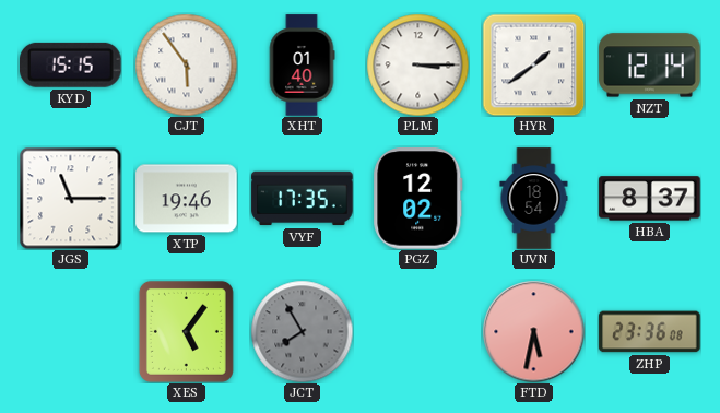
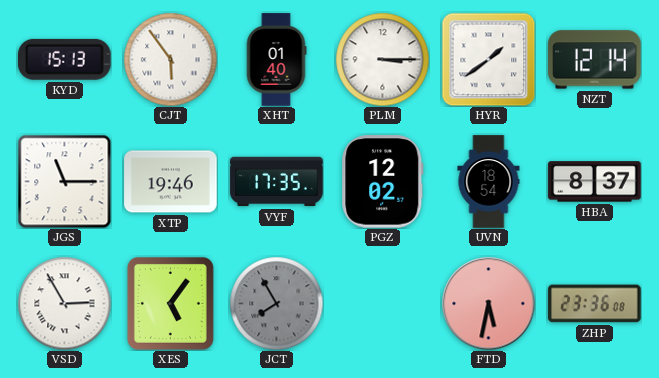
KYD: 15:15 -> 15:13
VSD: none -> 2:55
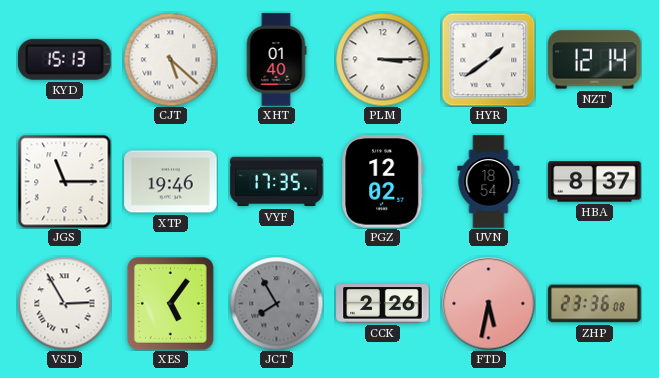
CJT: 5:54 -> 5:22
CCK: none -> 2:26
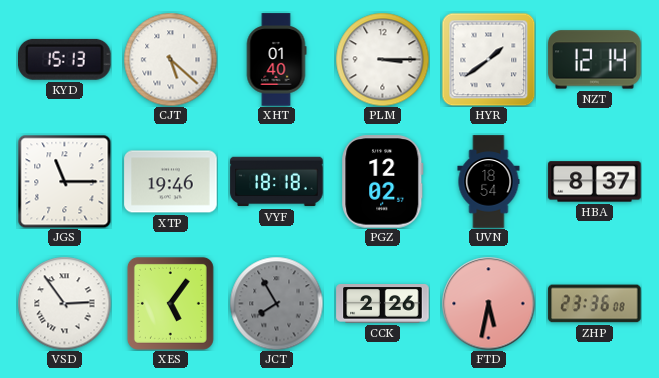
VYF: 17:35 -> 18:18
VSD: 2:55 -> 2:54
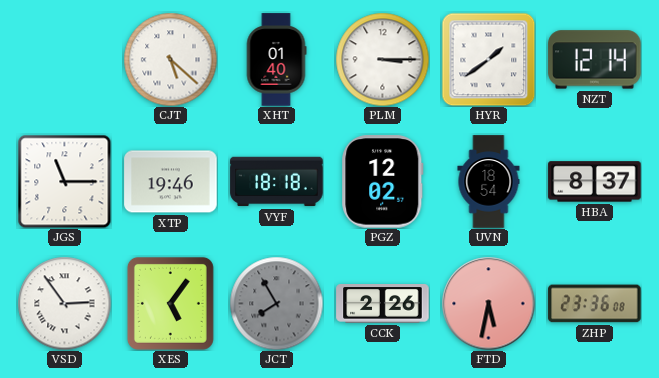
KYD: 15:13 -> none
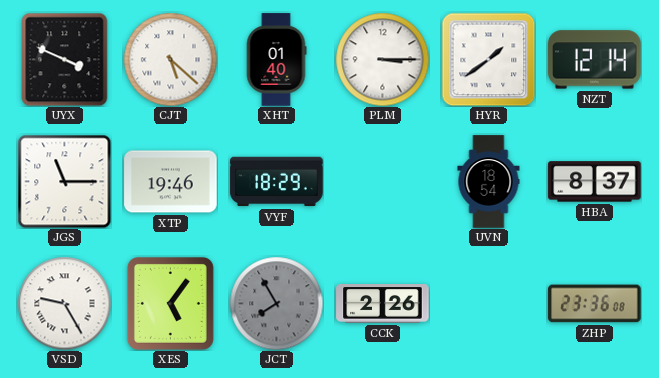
UYX: none -> 3:49
VYF: 18:18 -> 18:29
PGZ: 12:02 -> none
VSD: 2:54 -> 9:25
FTD: 5:32 -> none
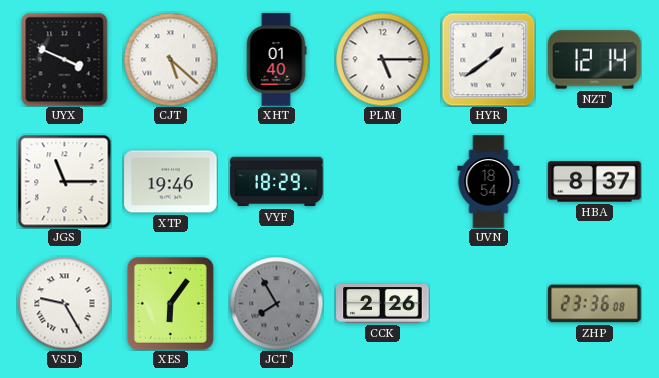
PLM: 3:15 -> 5:15
XES: 5:06 -> 6:06
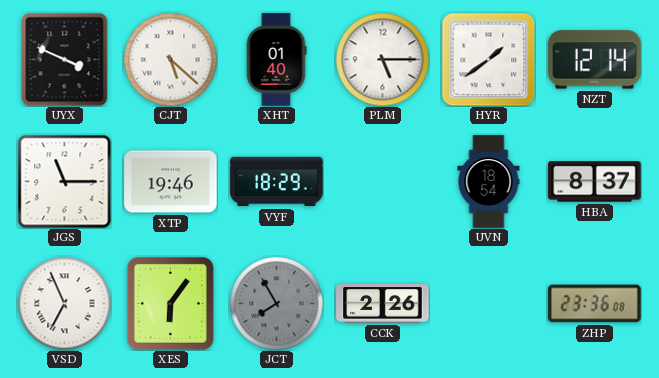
VSD: 9:25 -> 6:56
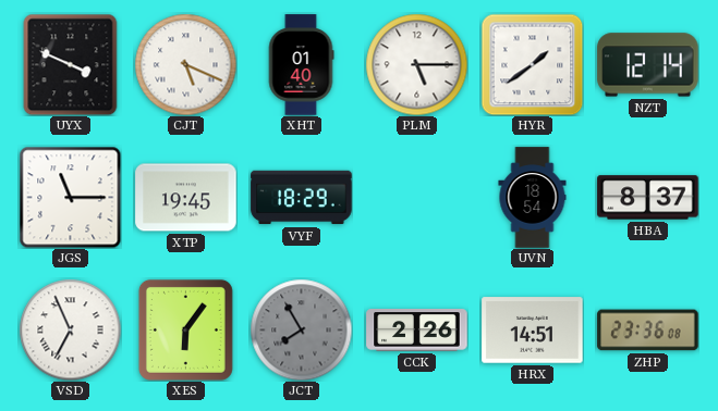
CJT: 5:22 -> 5:19
XTP: 19:46 -> 19:45
HRX: none -> 14:51
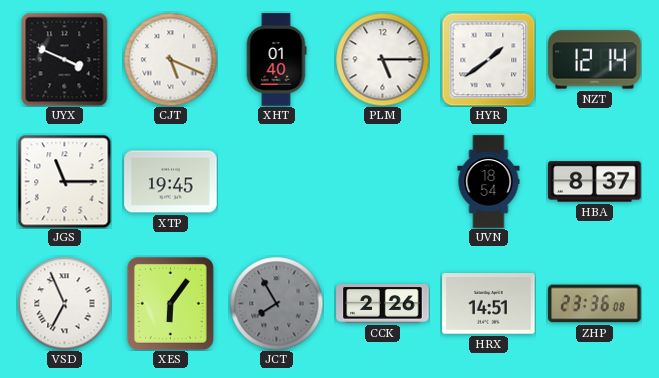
VYF: 18:29 -> none
